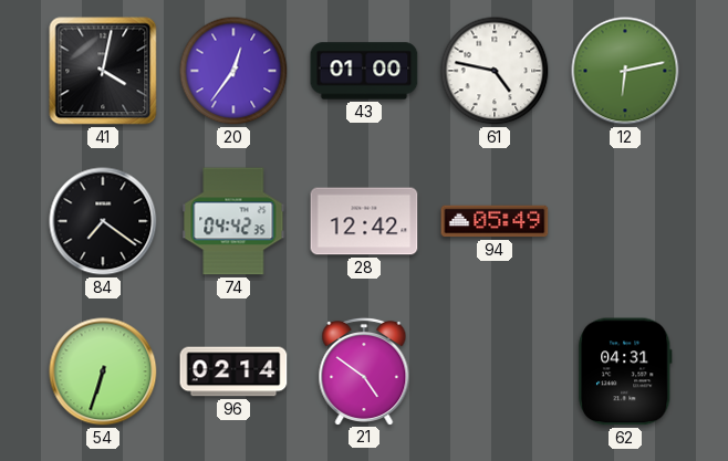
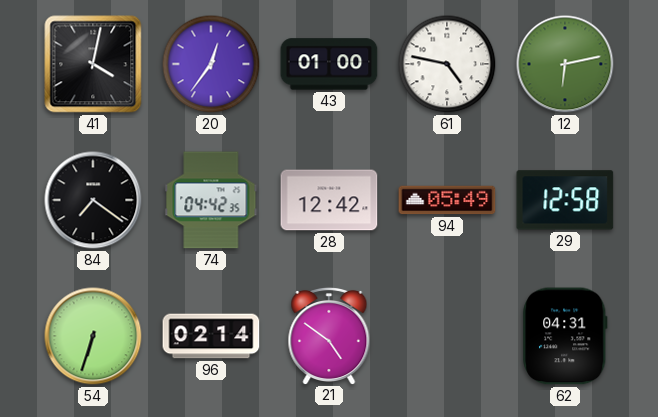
29: none -> 12:58
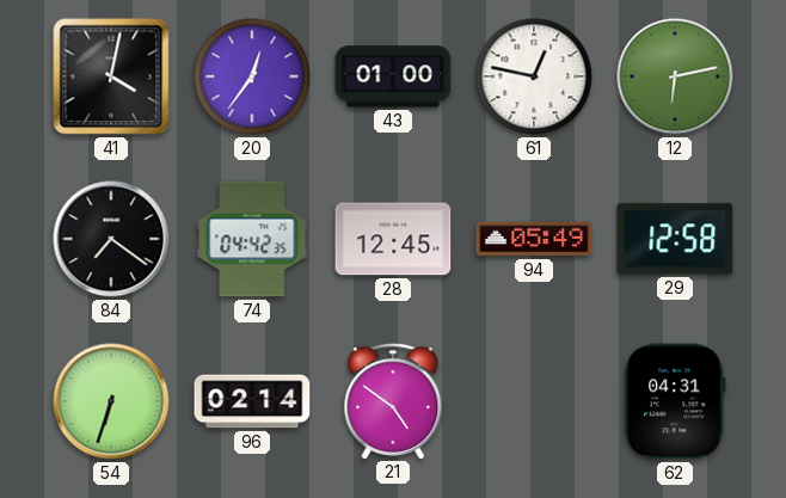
61: 4:47 -> 12:47
28: 12:42 -> 12:45
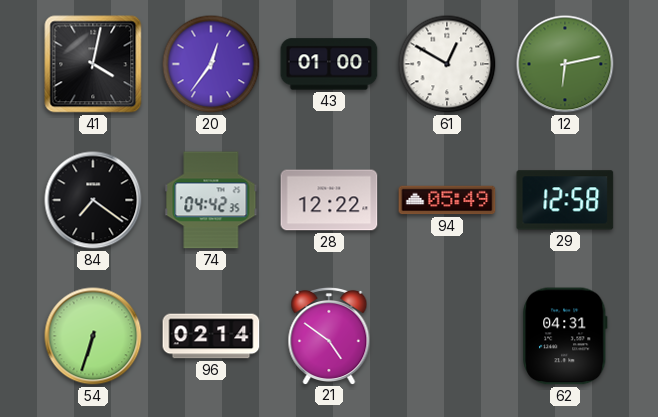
61: 12:47 -> 12:50
28: 12:45 -> 12:22
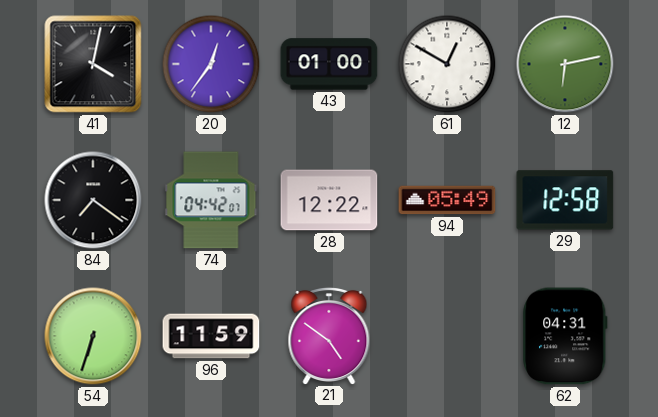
74: 04:42:35 -> 04:42:07
96: 02:14 -> 11:59
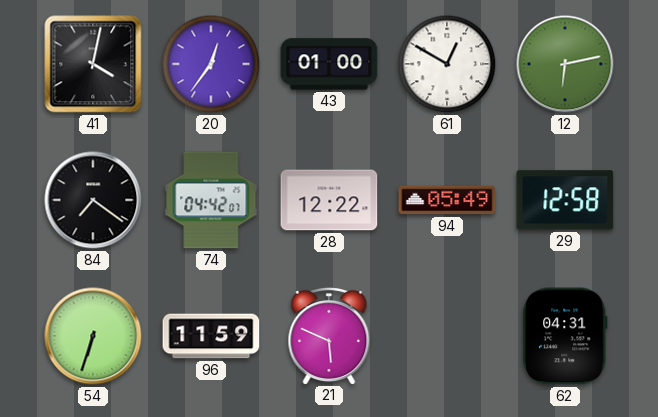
21: 4:51 -> 5:49
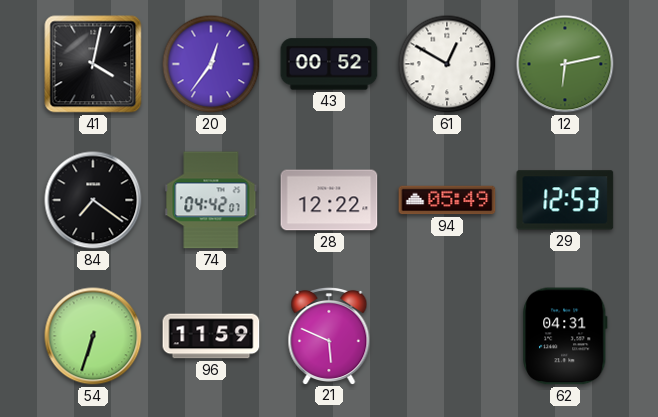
43: 01:00 -> 00:52
29: 12:58 -> 12:53
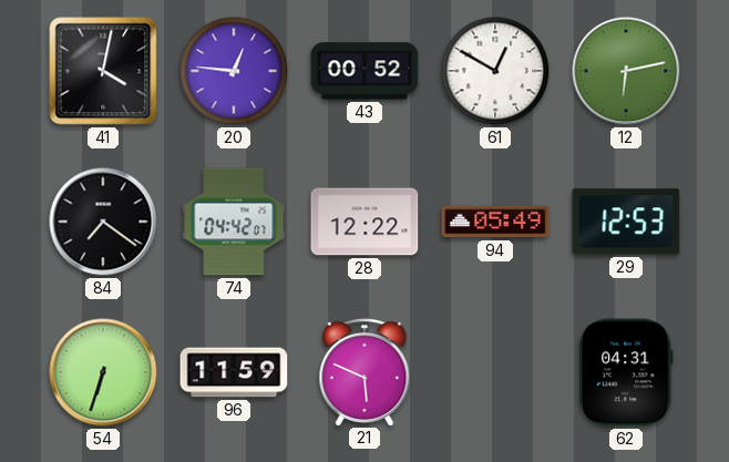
20: 12:36 -> 12:46
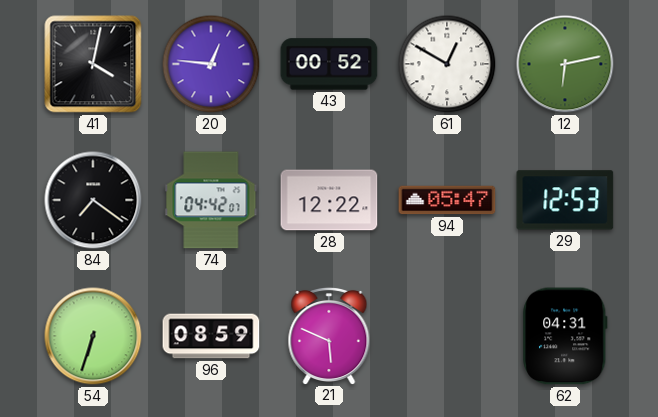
94: 05:49 -> 05:47
96: 11:59 -> 08:59
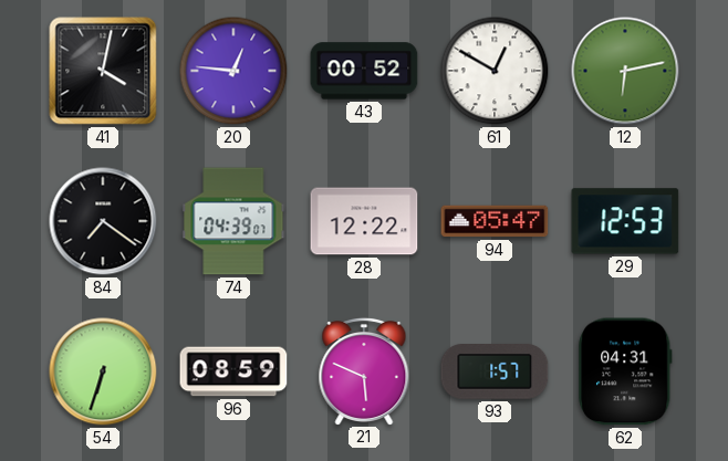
74: 04:42 -> 04:39
93: none -> 1:57
